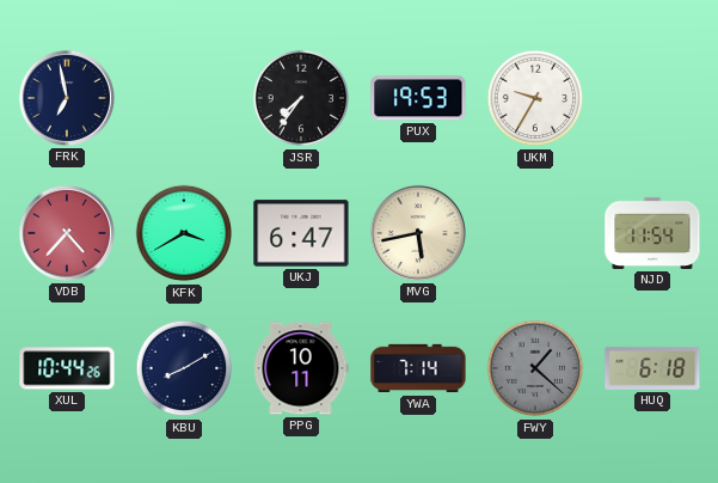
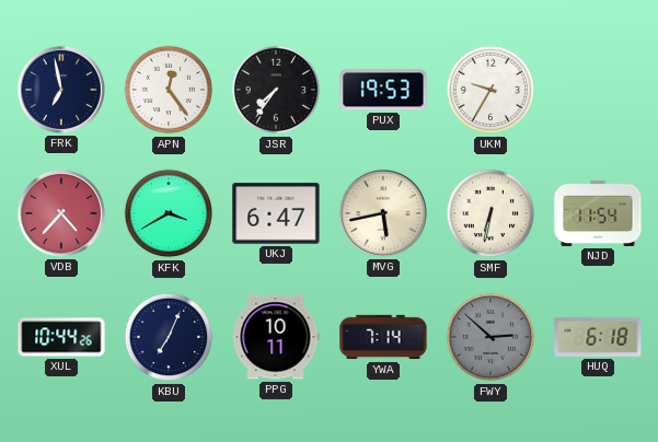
APN: none -> 12:24
SMF: none -> 6:32
KBU: 8:10 -> 7:04
FWY: 1:22 -> 2:52
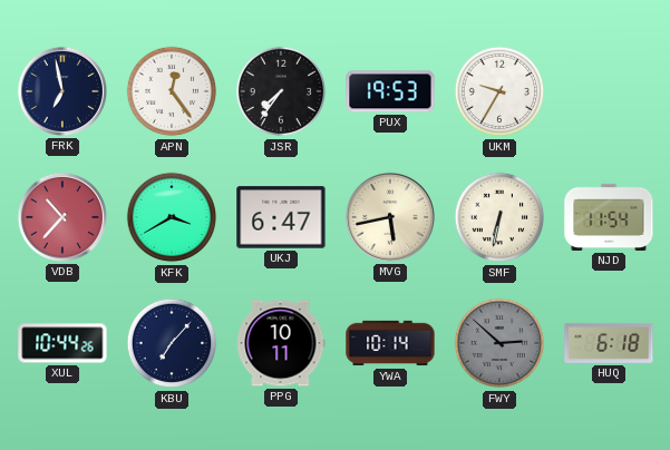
VDB: 4:37 -> 10:37
KBU: 7:04 -> 7:07
YWA: 7:14 -> 10:14
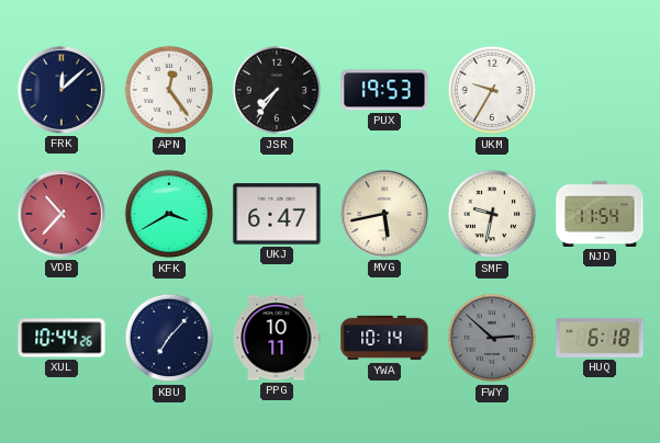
FRK: 6:58 -> 12:08
SMF: 6:32 -> 9:32
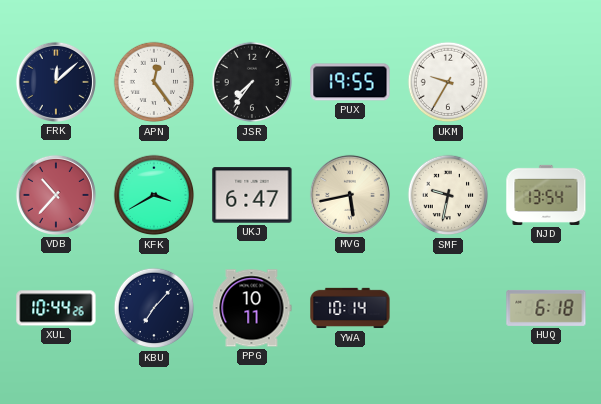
PUX: 19:53 -> 19:55
NJD: 11:54 -> 13:54
FWY: 2:52 -> none
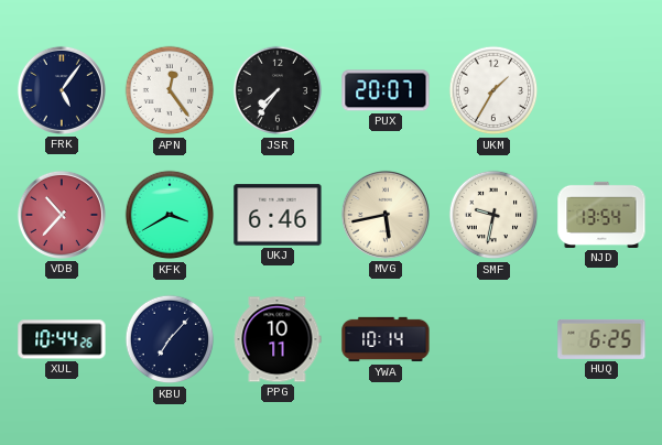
FRK: 12:08 -> 5:06
PUX: 19:55 -> 20:07
UKM: 9:35 -> 1:35
UKJ: 6:47 -> 6:46
HUQ: 6:18 -> 6:25
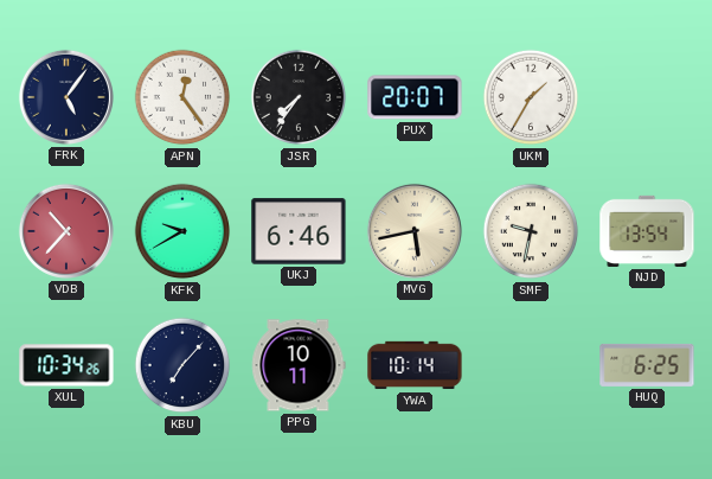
KFK: 3:40 -> 9:40
XUL: 10:44 -> 10:34
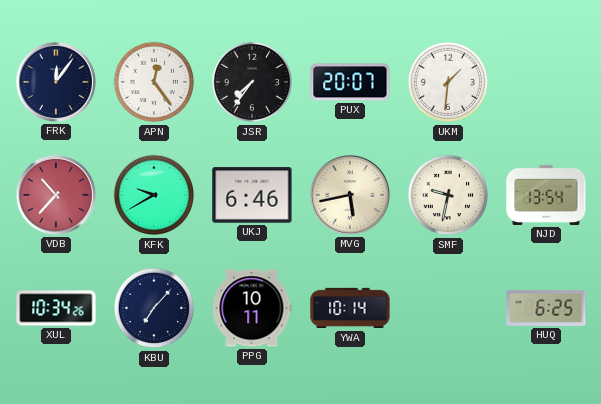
FRK: 5:06 -> 12:06
UKM: 1:35 -> 1:31
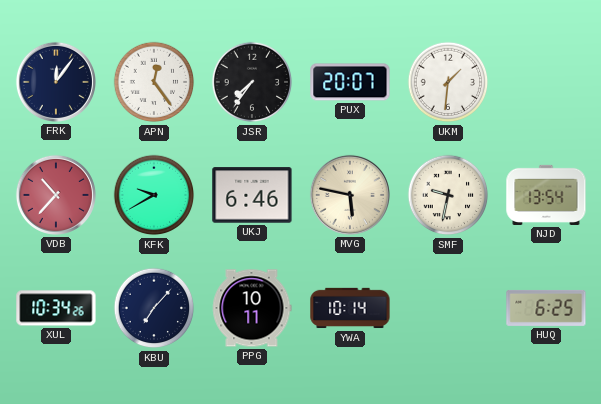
MVG: 5:43 -> 5:47
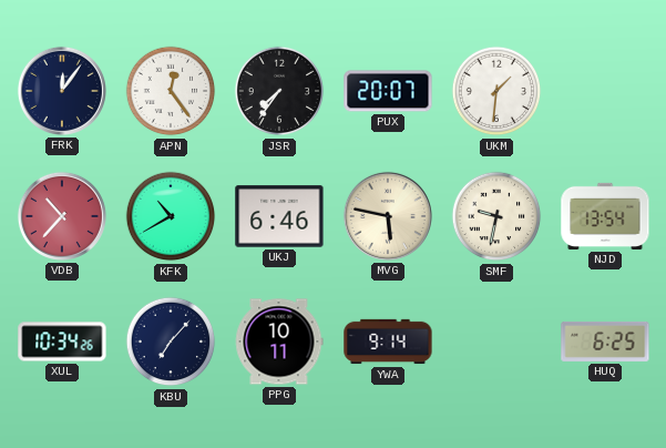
KFK: 9:40 -> 10:40
YWA: 10:14 -> 9:14
